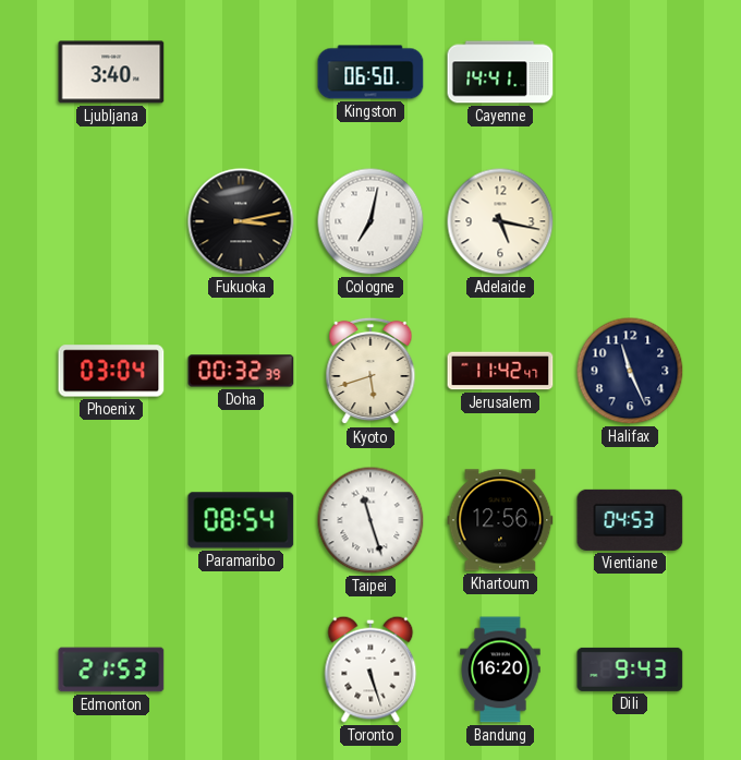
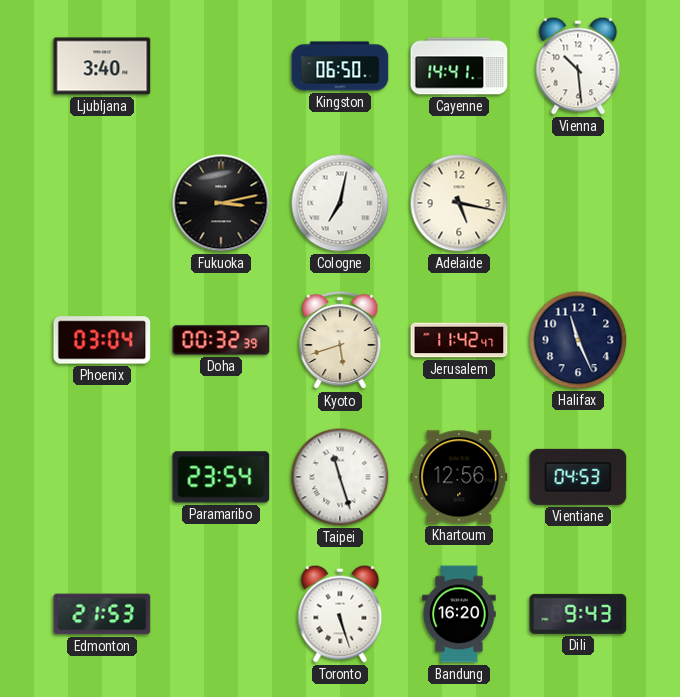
Vienna: none -> 10:29
Paramaribo: 08:54 -> 23:54
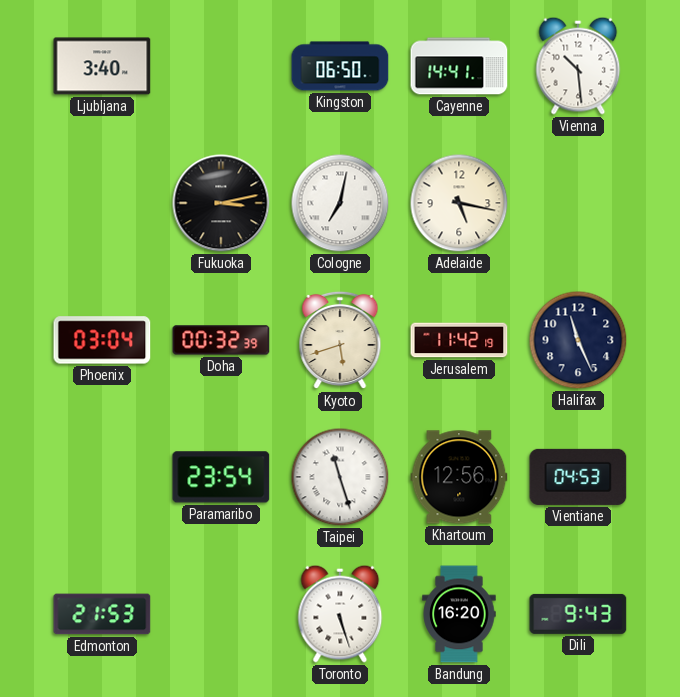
Jerusalem: 11:42:47 -> 11:42:19
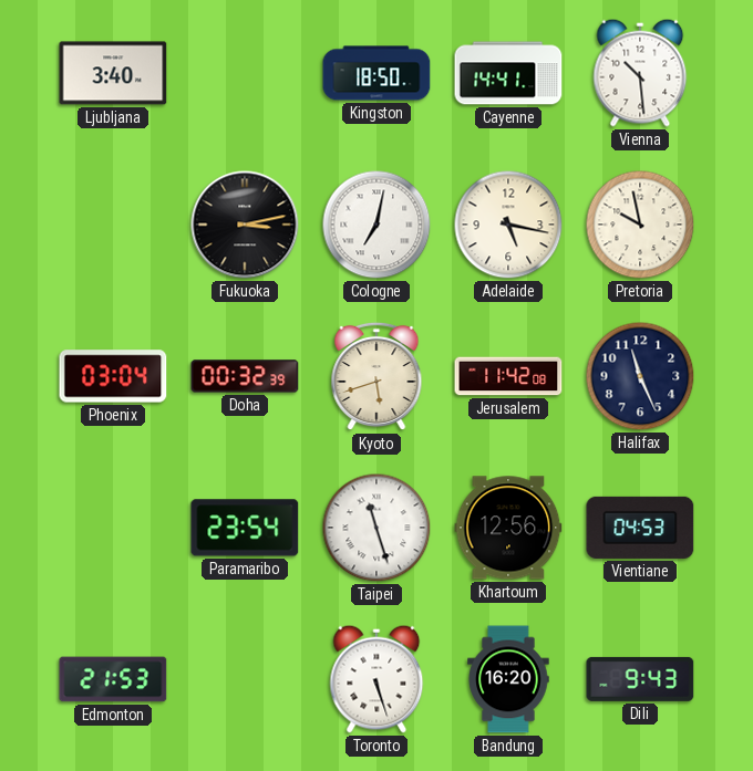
Kingston: 06:50 -> 18:50
Pretoria: none -> 9:58
Jerusalem: 11:42:19 -> 11:42:08
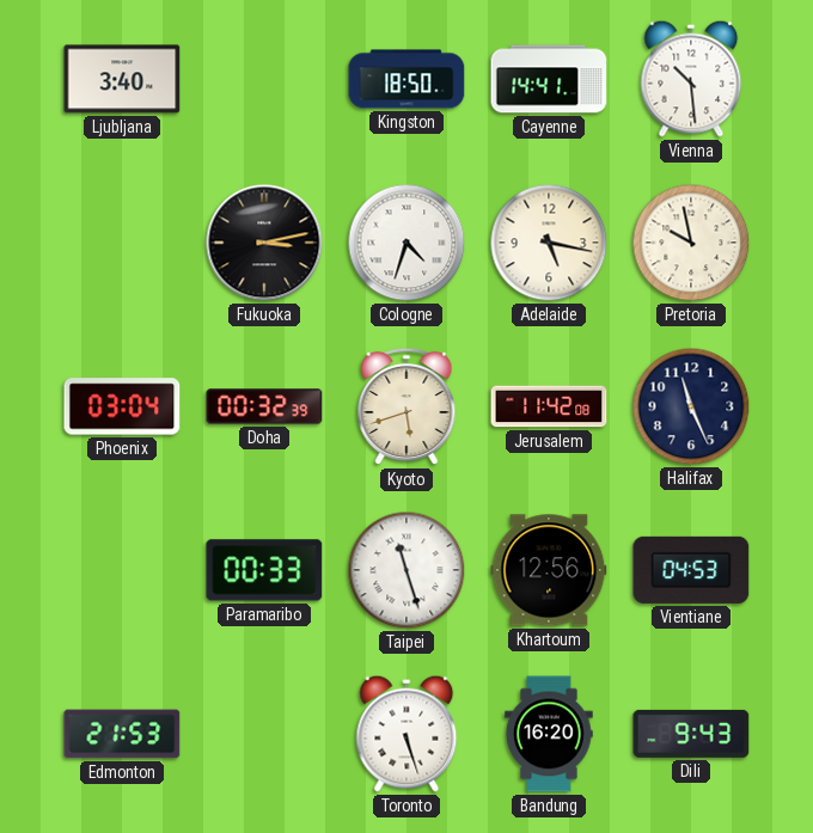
Cologne: 7:02 -> 4:33
Paramaribo: 23:54 -> 00:33
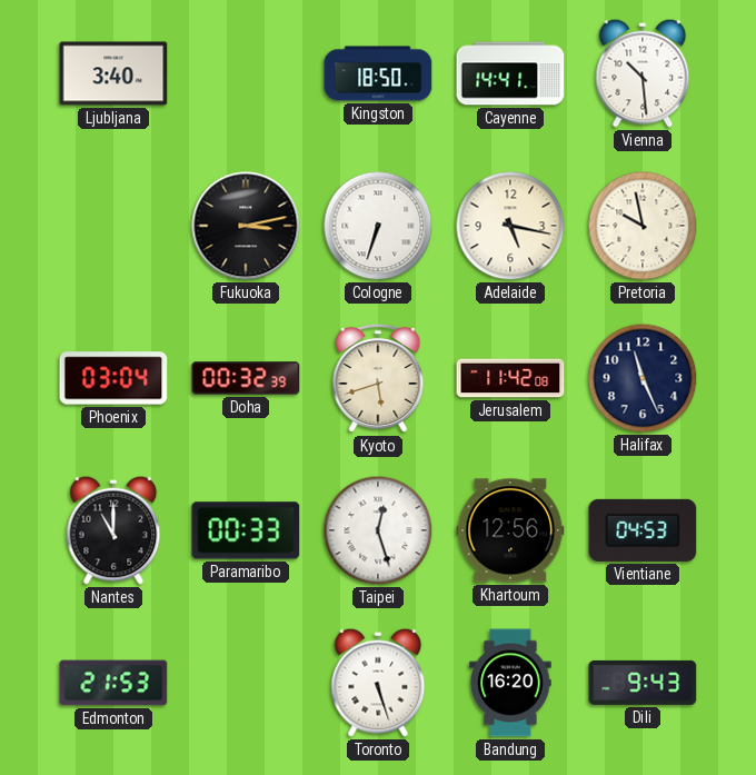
Cologne: 4:33 -> 6:33
Nantes: none -> 11:00
Taipei: 11:27 -> 12:27
